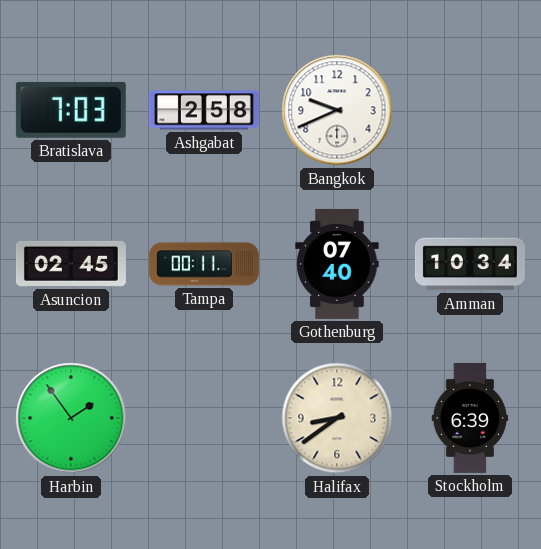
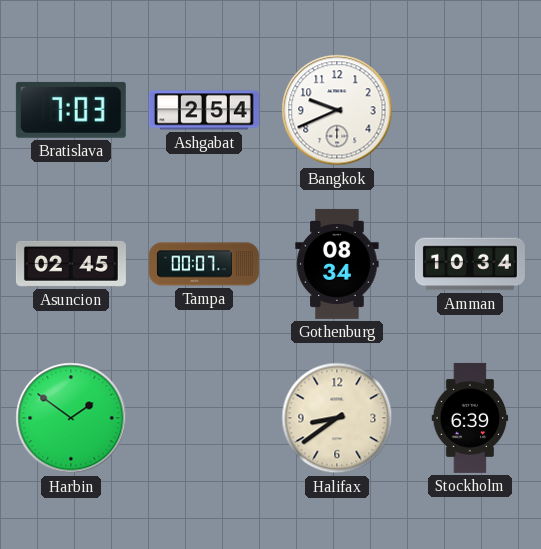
Ashgabat: 2:58 -> 2:54
Tampa: 00:11 -> 00:07
Gothenburg: 07:40 -> 08:34
Harbin: 1:54 -> 1:51
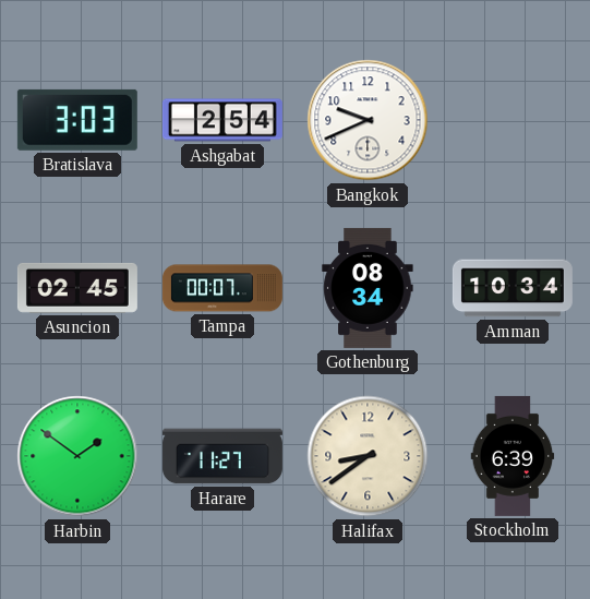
Bratislava: 7:03 -> 3:03
Harare: none -> 11:27
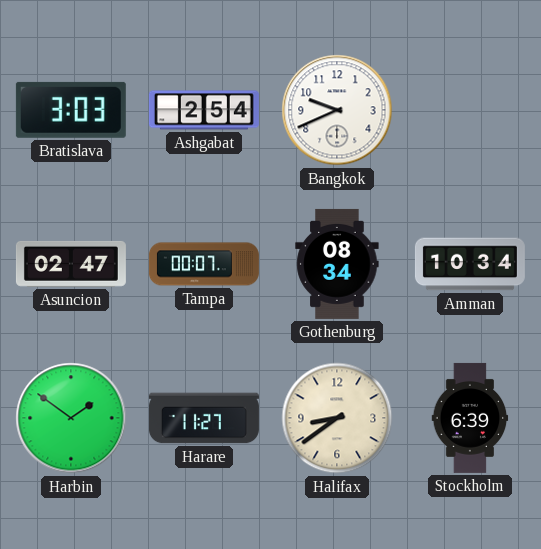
Asuncion: 02:45 -> 02:47
